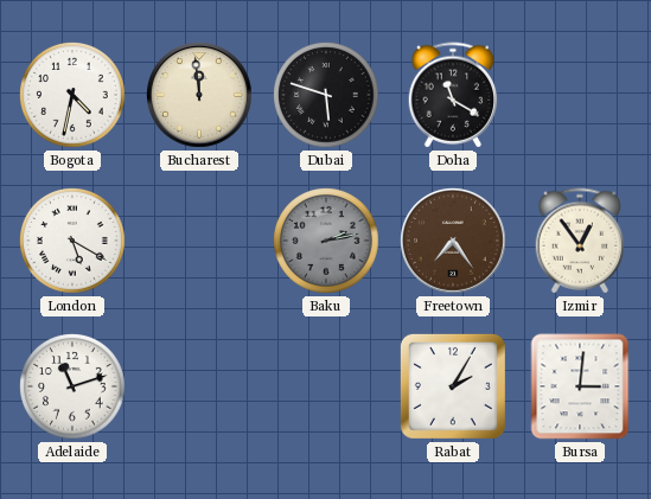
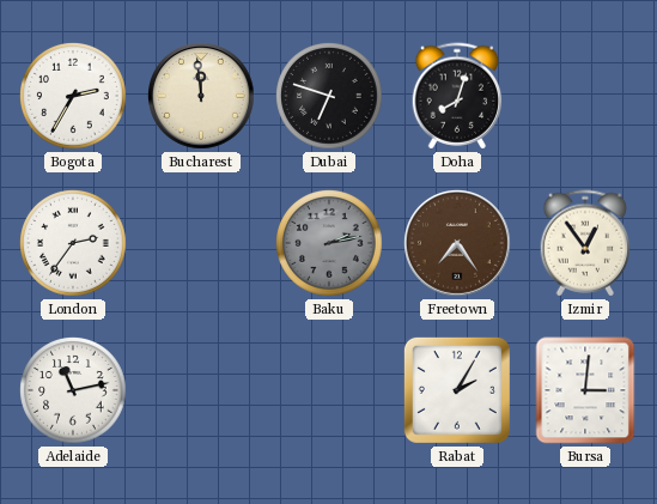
Bogota: 4:32 -> 2:35
Dubai: 5:48 -> 6:48
Doha: 11:20 -> 8:03
London: 5:20 -> 2:36
Adelaide: 11:12 -> 11:13
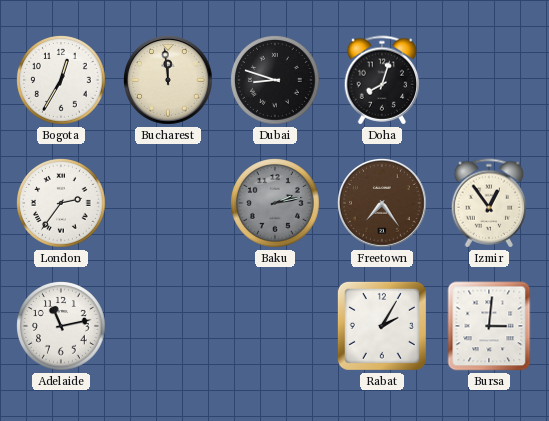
Bogota: 2:35 -> 12:35
Dubai: 6:48 -> 8:48
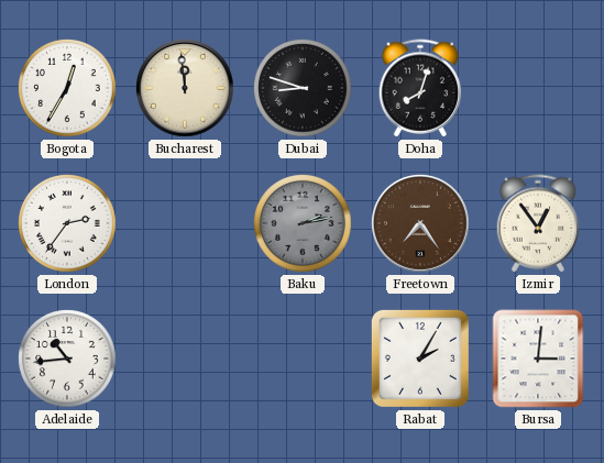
Adelaide: 11:13 -> 10:44
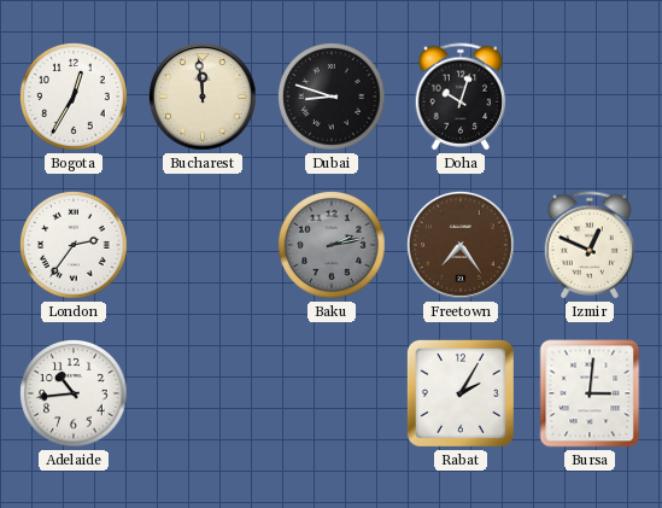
Doha: 8:03 -> 10:03
Izmir: 12:54 -> 12:49
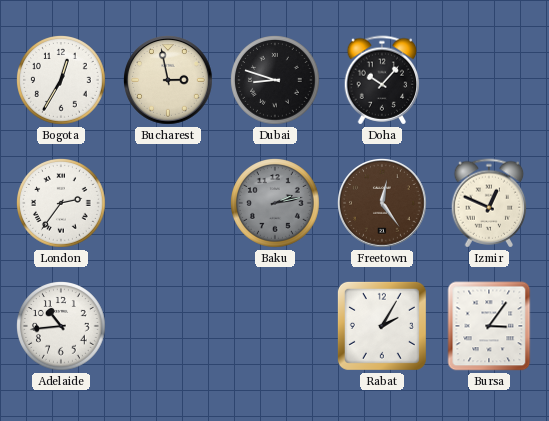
Bucharest: 11:59 -> 2:58
Doha: 10:03 -> 10:07
Freetown: 7:24 -> 12:24
Bursa: 3:01 -> 3:06
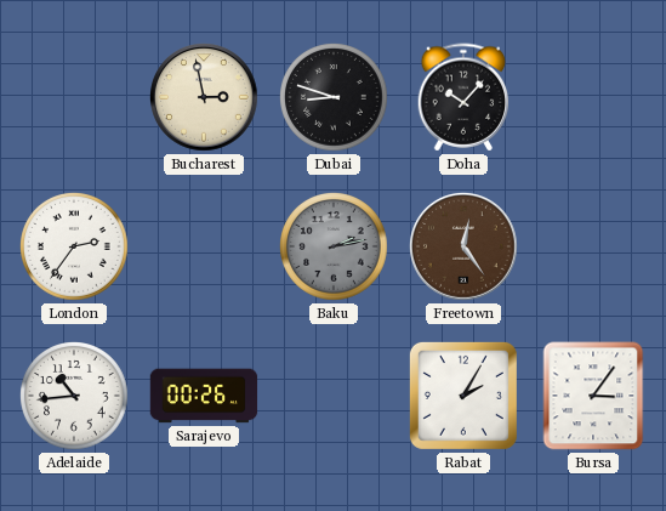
Bogota: 12:35 -> none
Izmir: 12:49 -> none
Sarajevo: none -> 00:26
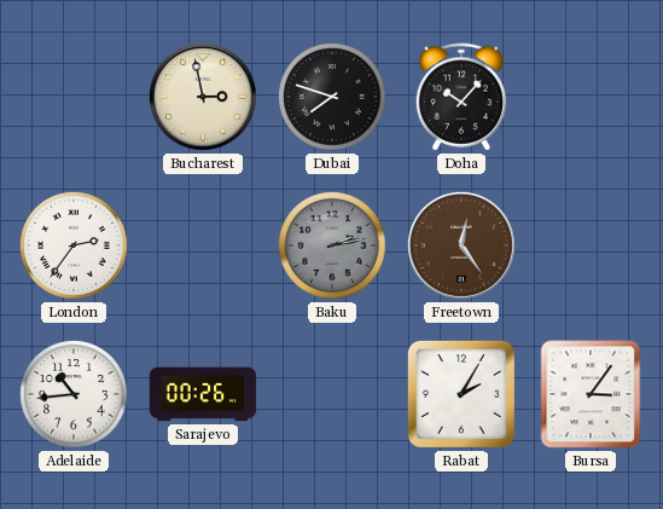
Dubai: 8:48 -> 7:48
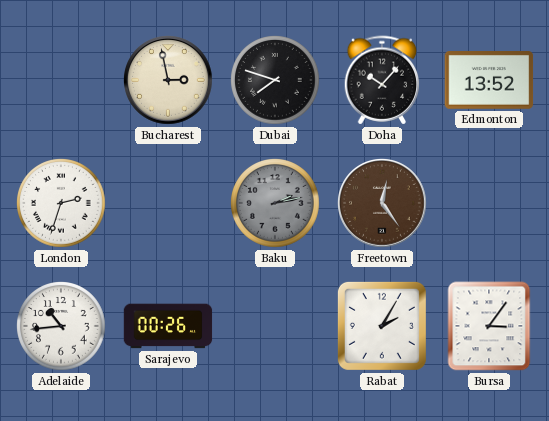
Edmonton: none -> 13:52
London: 2:36 -> 2:33
